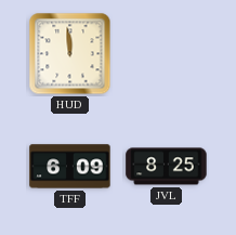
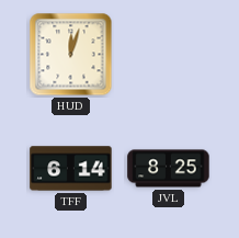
HUD: 11:59 -> 12:03
TFF: 6:09 -> 6:14
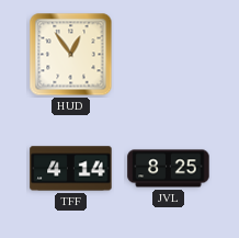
HUD: 12:03 -> 12:54
TFF: 6:14 -> 4:14
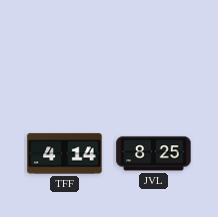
HUD: 12:54 -> none
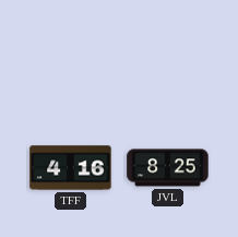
TFF: 4:14 -> 4:16
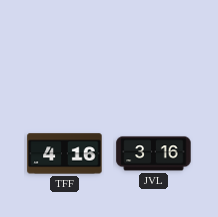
JVL: 8:25 -> 3:16
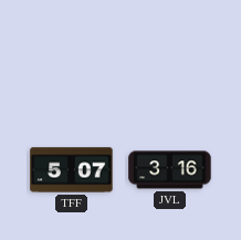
TFF: 4:16 -> 5:07
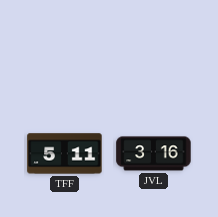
TFF: 5:07 -> 5:11
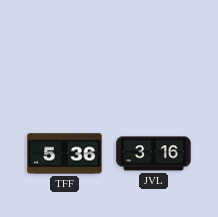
TFF: 5:11 -> 5:36
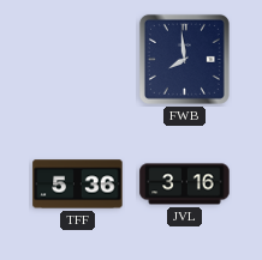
FWB: none -> 7:59
